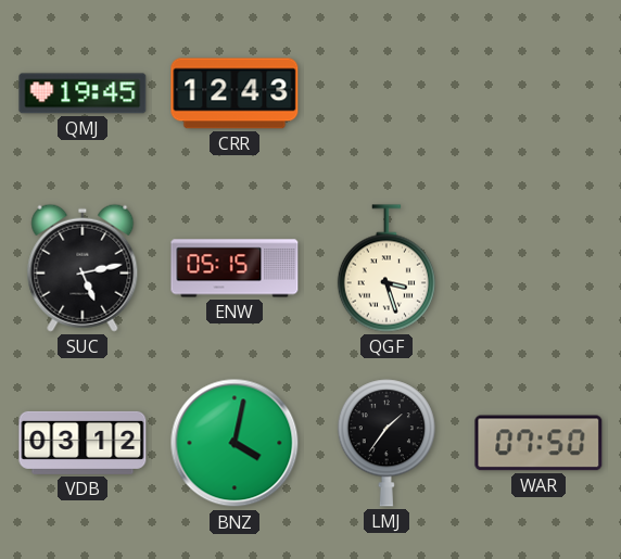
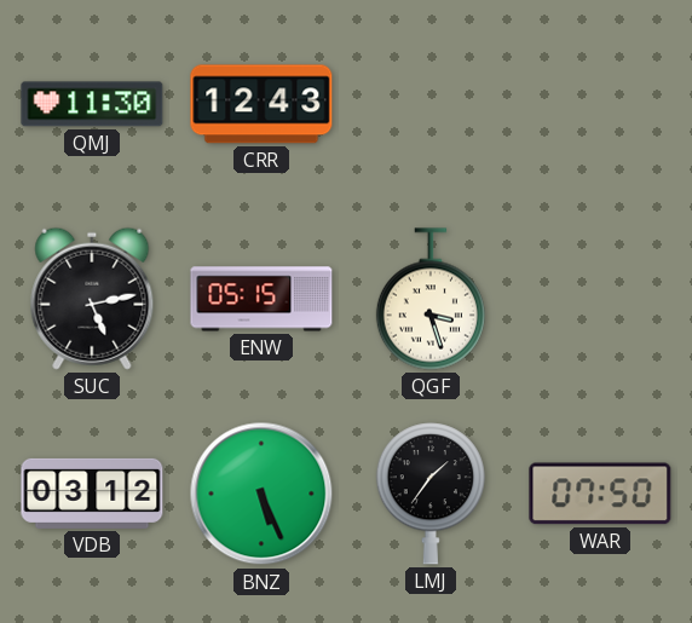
QMJ: 19:45 -> 11:30
BNZ: 4:02 -> 5:26
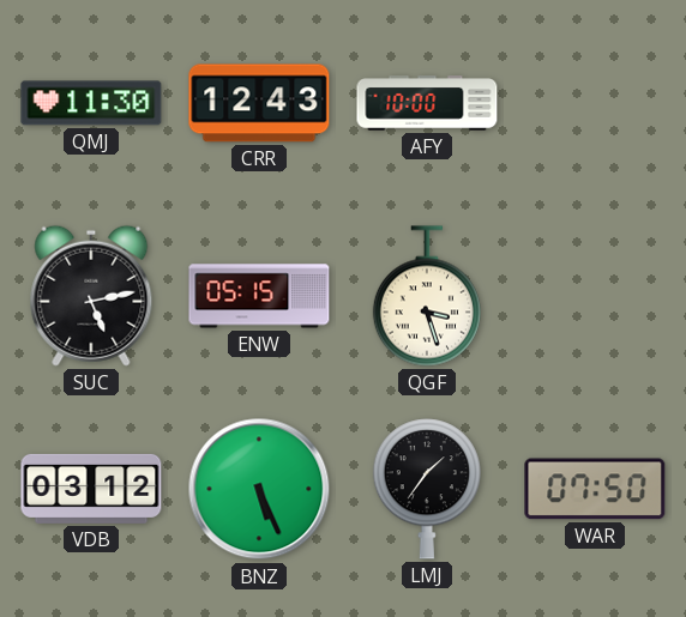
AFY: none -> 10:00
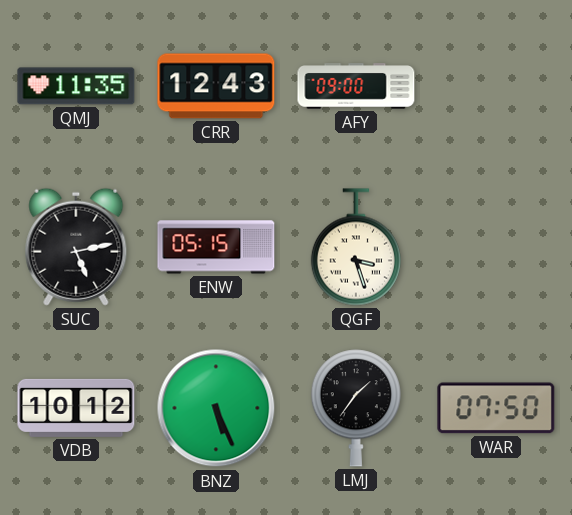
QMJ: 11:30 -> 11:35
AFY: 10:00 -> 09:00
VDB: 03:12 -> 10:12
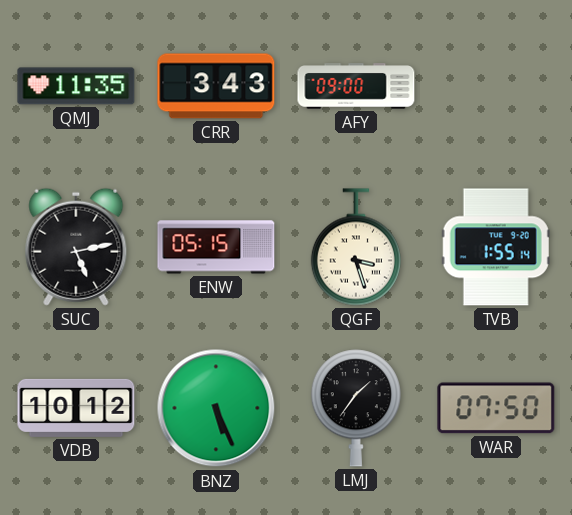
CRR: 12:43 -> 3:43
TVB: none -> 1:55
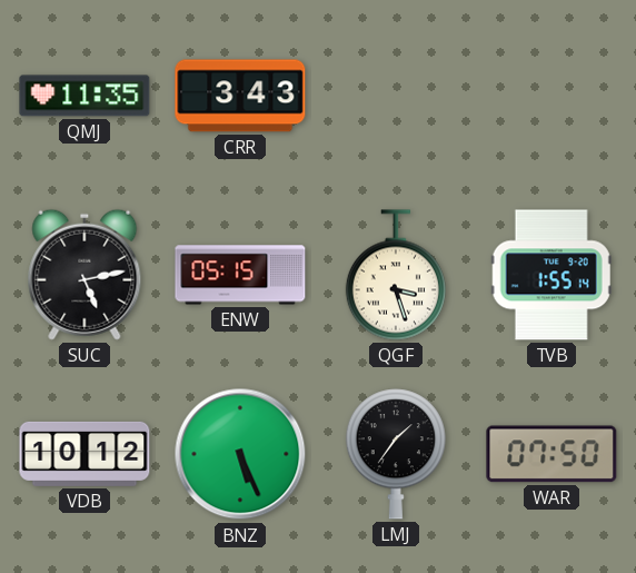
AFY: 09:00 -> none
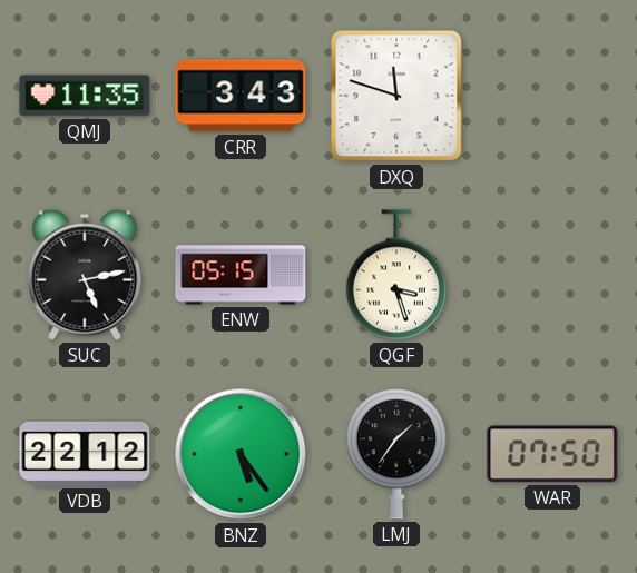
DXQ: none -> 11:48
TVB: 1:55 -> none
VDB: 10:12 -> 22:12
BNZ: 5:26 -> 5:24
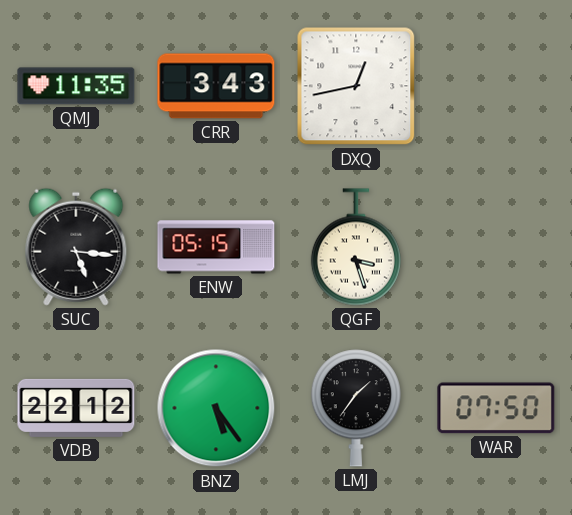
DXQ: 11:48 -> 12:43
SUC: 5:13 -> 5:16
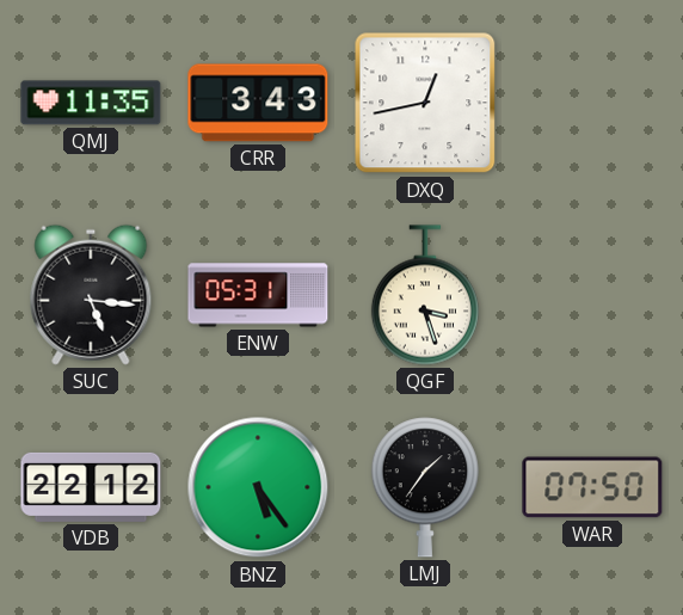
ENW: 05:15 -> 05:31
